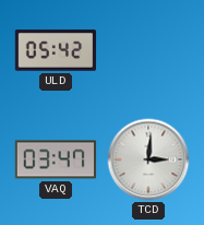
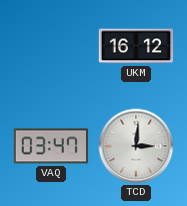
ULD: 05:42 -> none
UKM: none -> 16:12
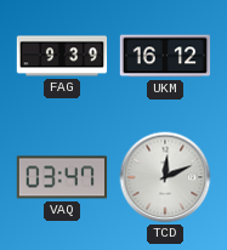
FAG: none -> 9:39
TCD: 3:01 -> 12:11
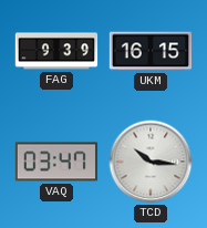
UKM: 16:12 -> 16:15
TCD: 12:11 -> 10:16
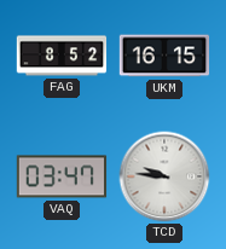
FAG: 9:39 -> 8:52
TCD: 10:16 -> 9:46
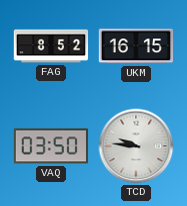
VAQ: 03:47 -> 03:50
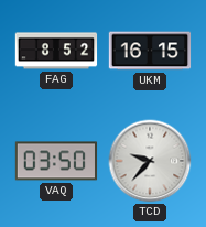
TCD: 9:46 -> 9:37
